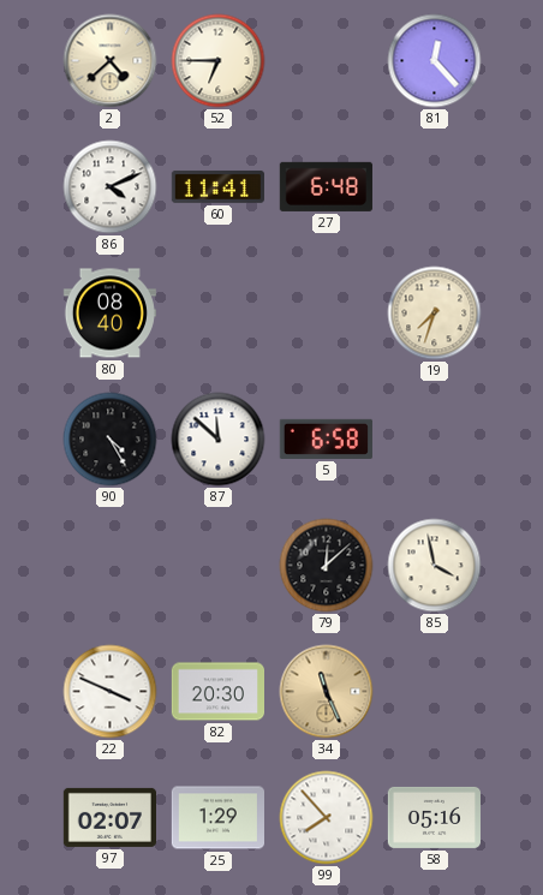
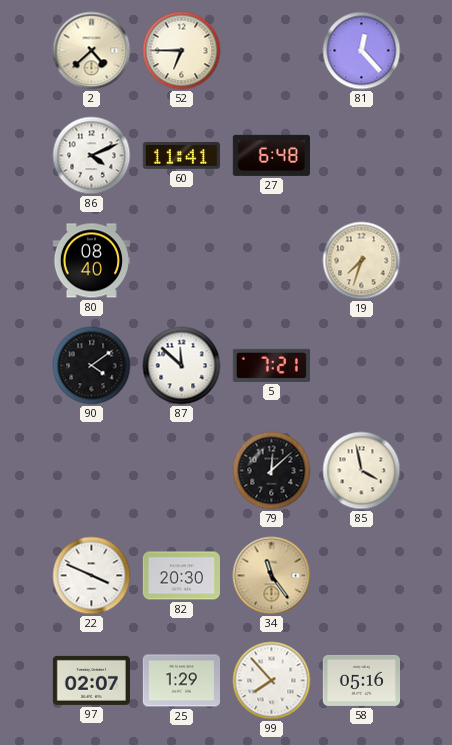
90: 4:25 -> 4:09
5: 6:58 -> 7:21
34: 11:26 -> 11:24
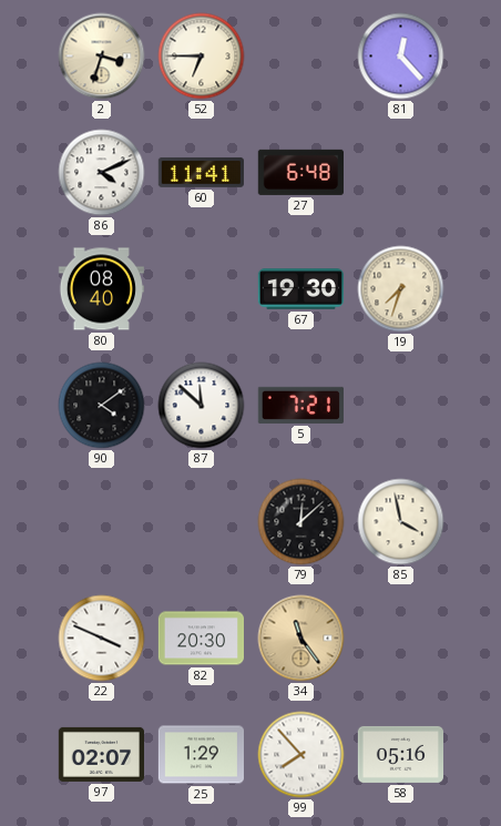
2: 4:38 -> 3:33
67: none -> 19:30
